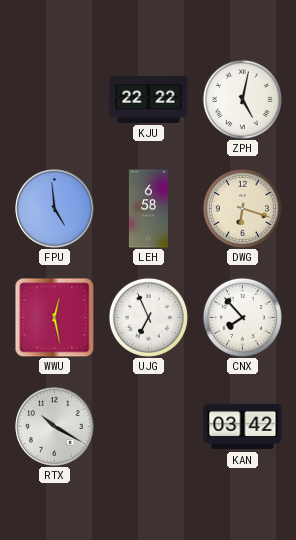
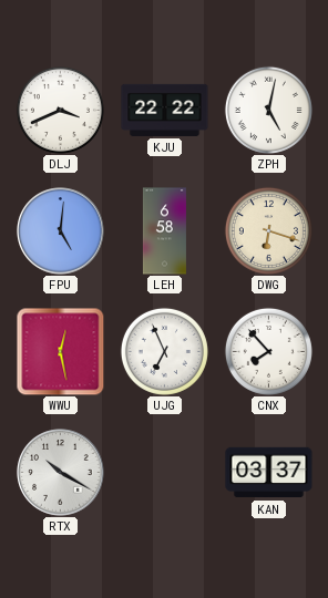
DLJ: none -> 3:41
FPU: 4:59 -> 5:01
KAN: 03:42 -> 03:37
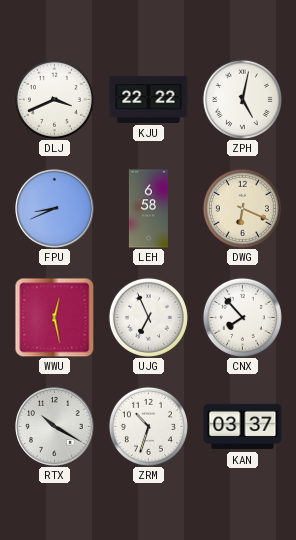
FPU: 5:01 -> 8:41
DWG: 6:18 -> 6:19
ZRM: none -> 10:33
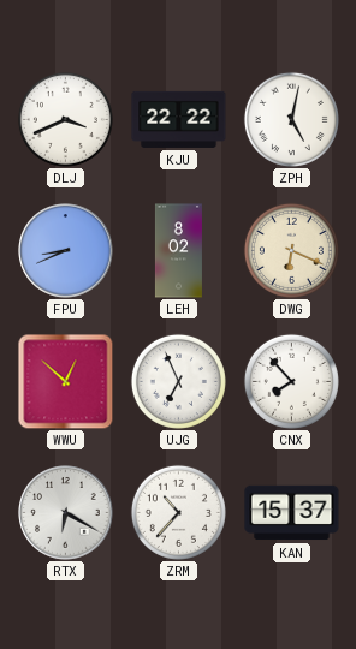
LEH: 6:58 -> 8:02
WWU: 12:28 -> 12:52
RTX: 10:20 -> 6:20
ZRM: 10:33 -> 10:37
KAN: 03:37 -> 15:37
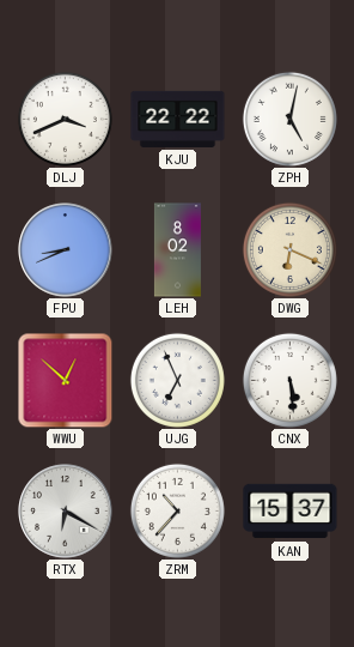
CNX: 7:53 -> 5:29
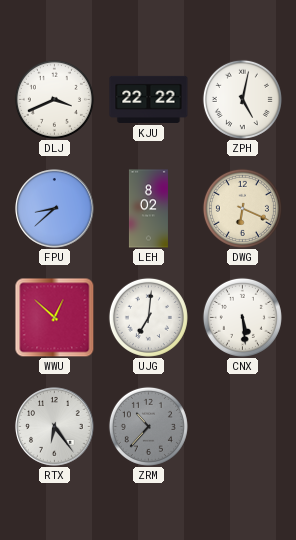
FPU: 8:41 -> 8:38
UJG: 6:56 -> 7:01
RTX: 6:20 -> 6:24
ZRM dial: white -> grey
KAN: 15:37 -> none
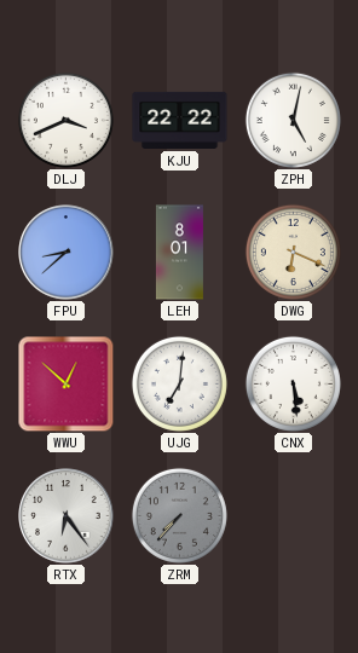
LEH: 8:02 -> 8:01
ZRM: 10:37 -> 7:37
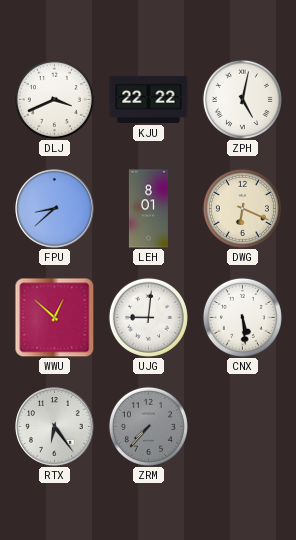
UJG: 7:01 -> 9:01
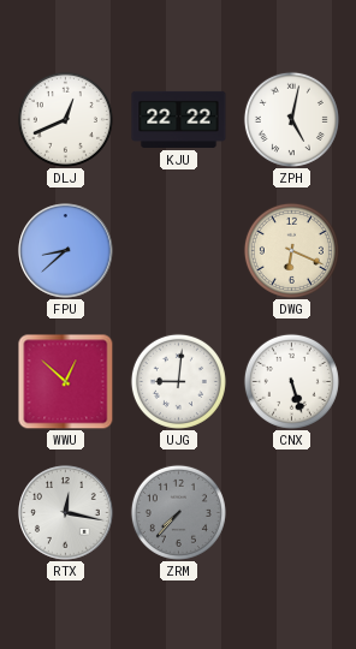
DLJ: 3:41 -> 12:41
LEH: 8:01 -> none
CNX: 5:29 -> 5:27
RTX: 6:24 -> 12:17
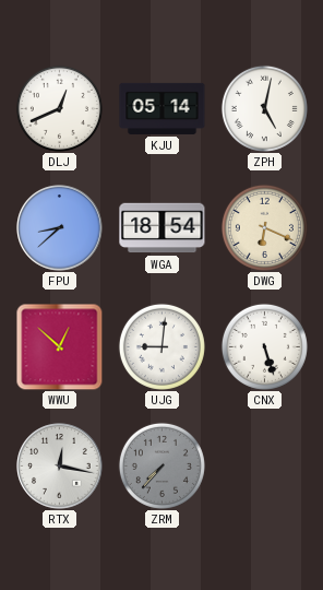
KJU: 22:22 -> 05:14
WGA: none -> 18:54
